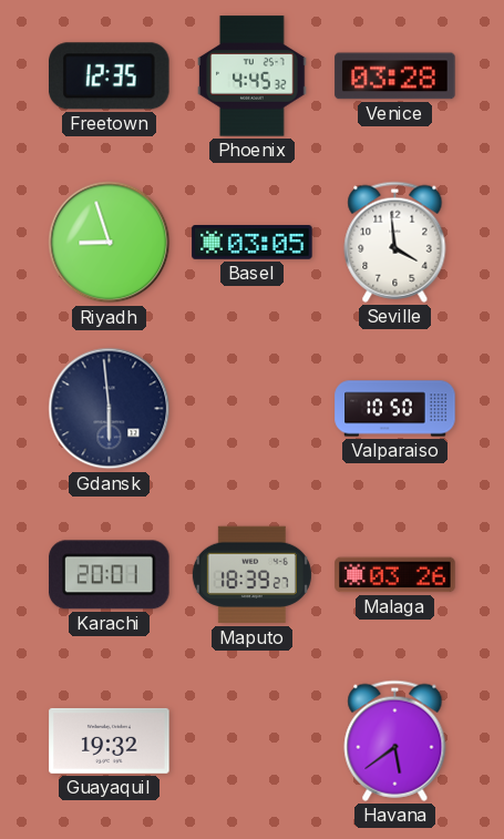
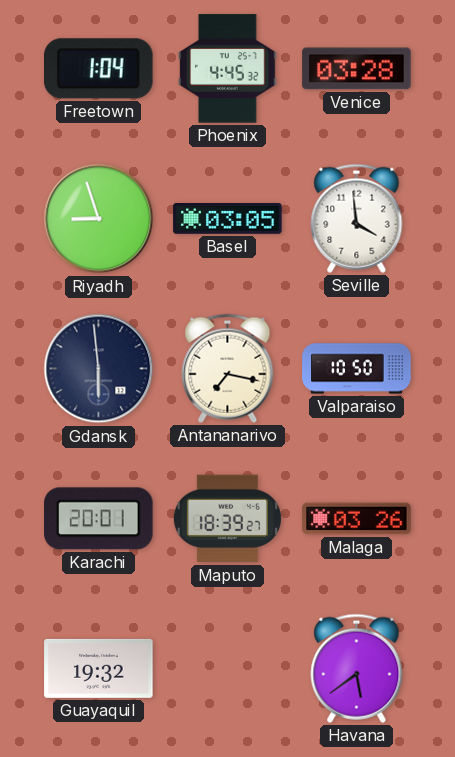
Freetown: 12:35 -> 1:04
Antananarivo: none -> 7:17
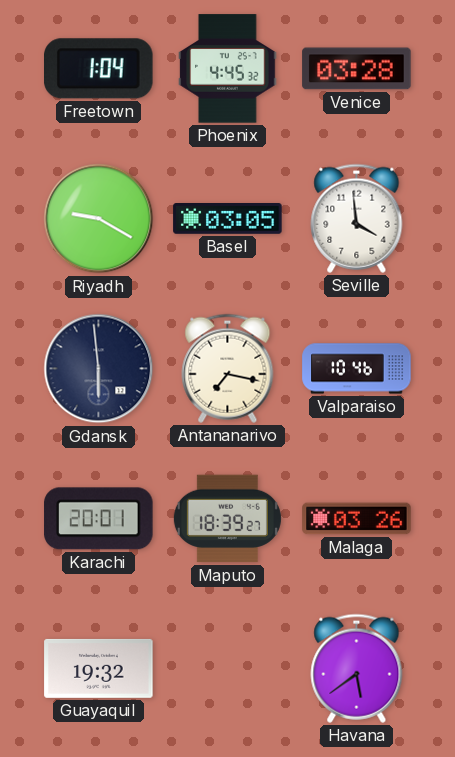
Riyadh: 8:57 -> 9:20
Valparaiso: 10:50 -> 10:46
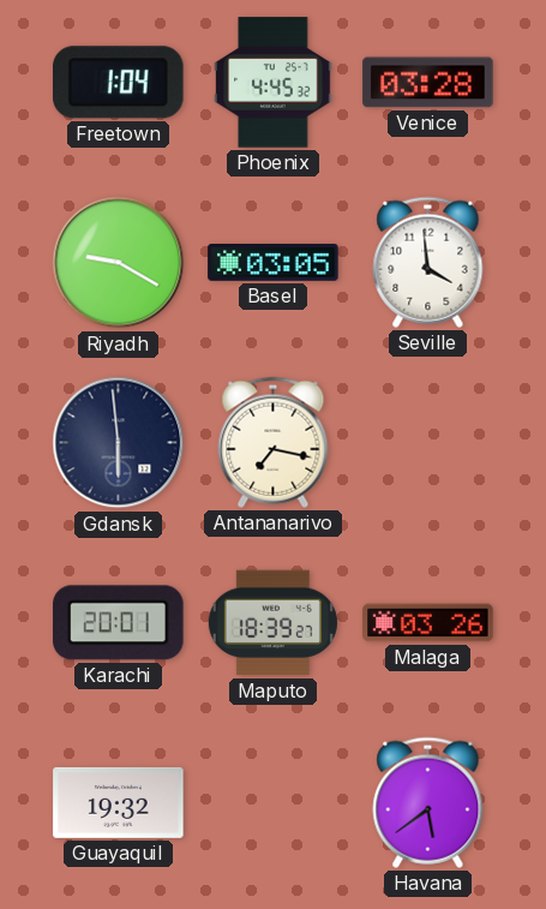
Valparaiso: 10:46 -> none
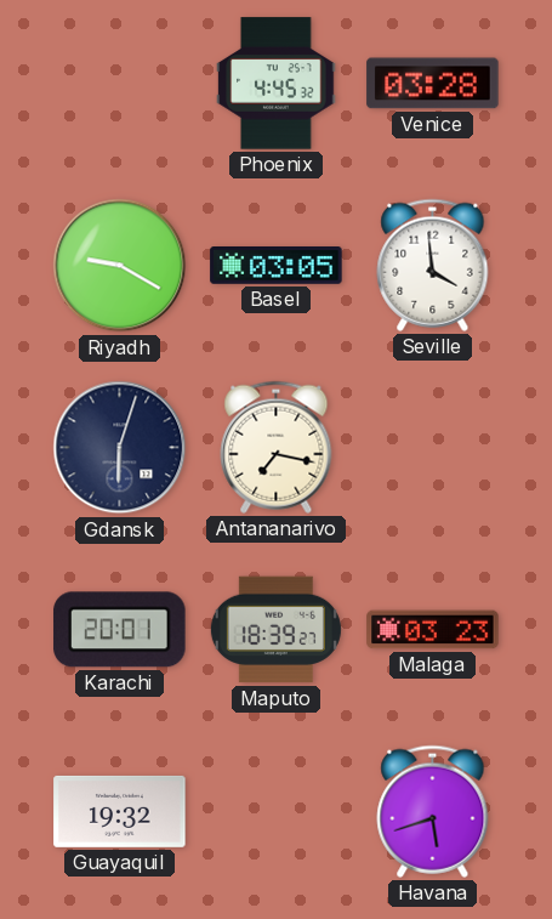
Freetown: 1:04 -> none
Gdansk: 5:59 -> 6:03
Malaga: 03:26 -> 03:23
Havana: 5:39 -> 5:42
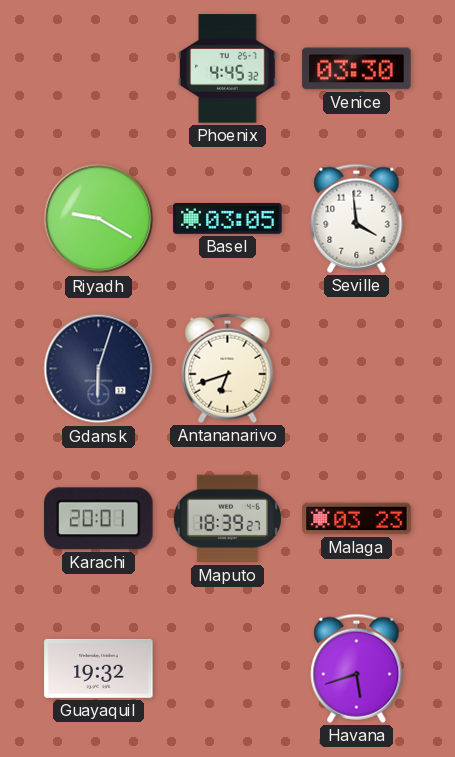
Venice: 03:28 -> 03:30
Antananarivo: 7:17 -> 6:42
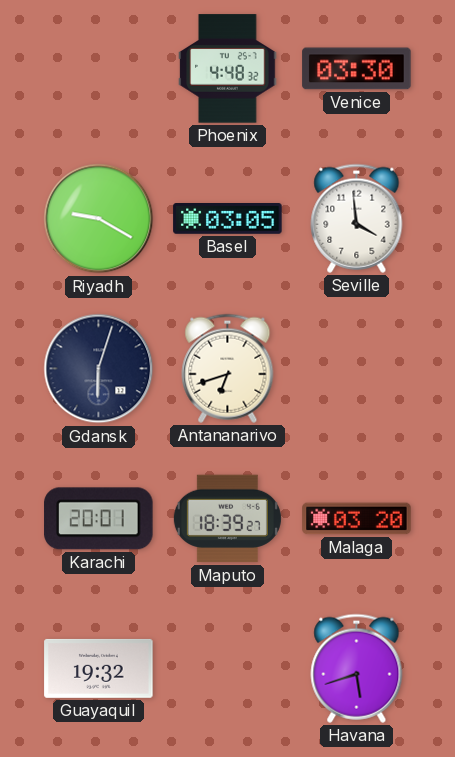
Phoenix: 4:45 -> 4:48
Malaga: 03:23 -> 03:20
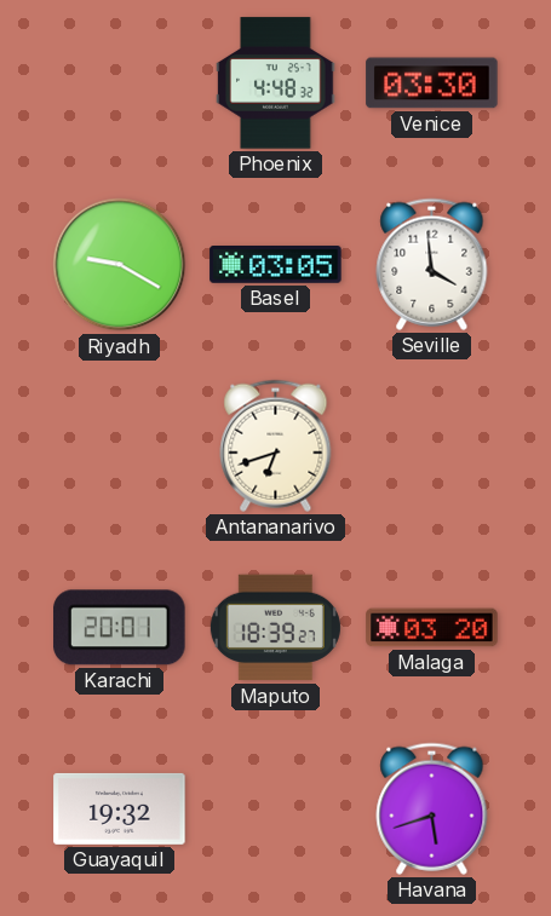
Gdansk: 6:03 -> none
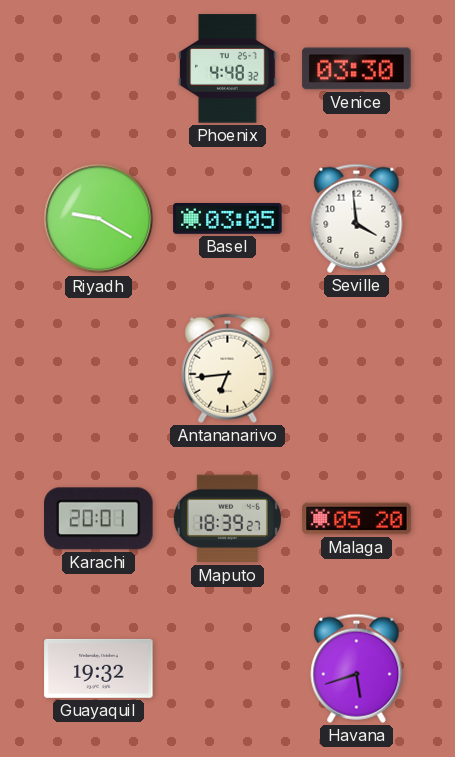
Antananarivo: 6:42 -> 6:44
Malaga: 03:20 -> 05:20
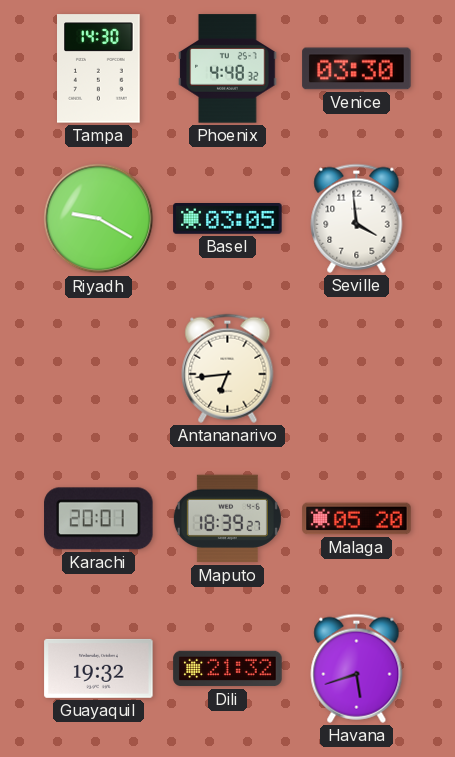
Tampa: none -> 14:30
Dili: none -> 21:32
